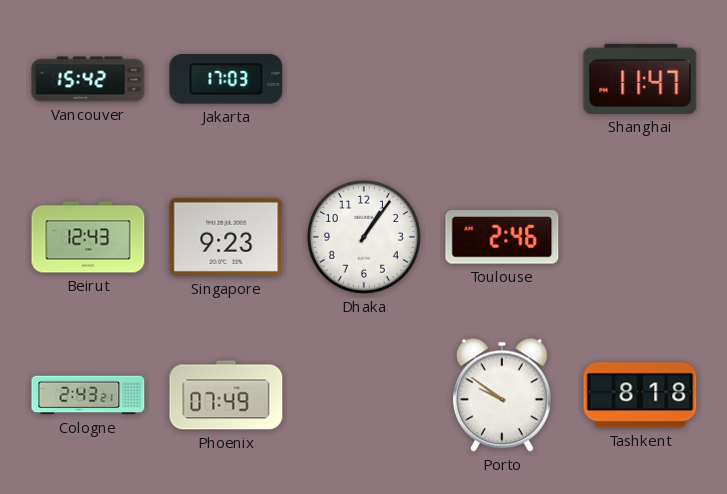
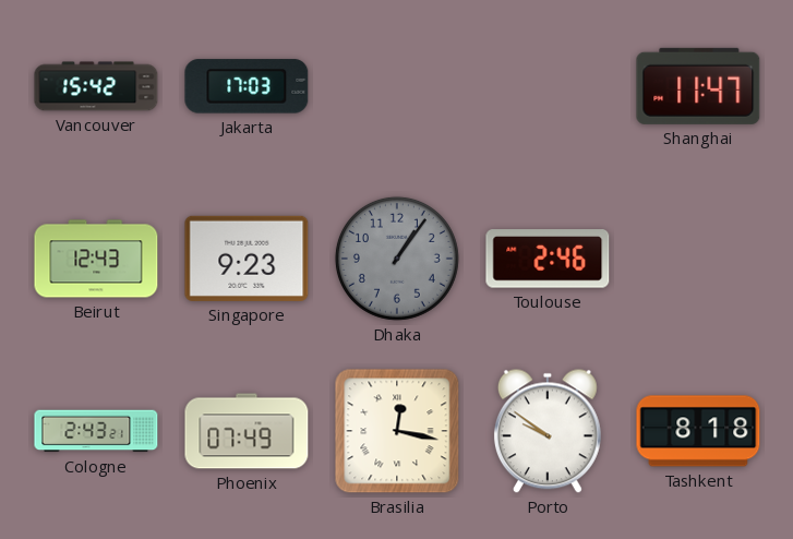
Dhaka dial: white -> grey
Brasilia: none -> 12:17
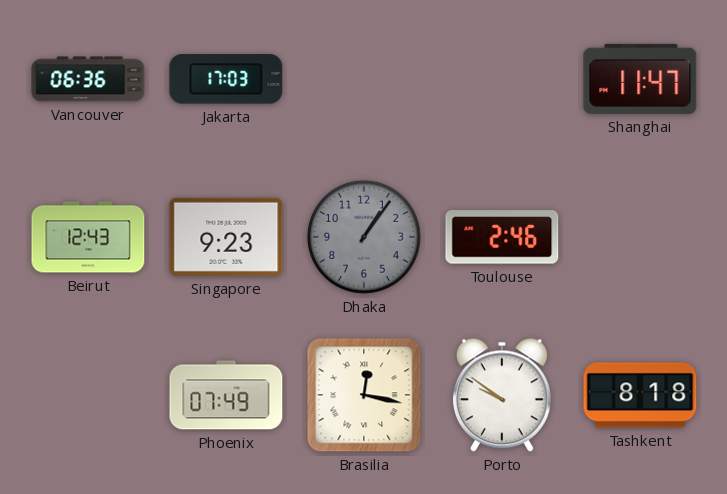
Vancouver: 15:42 -> 06:36
Cologne: 2:43 -> none
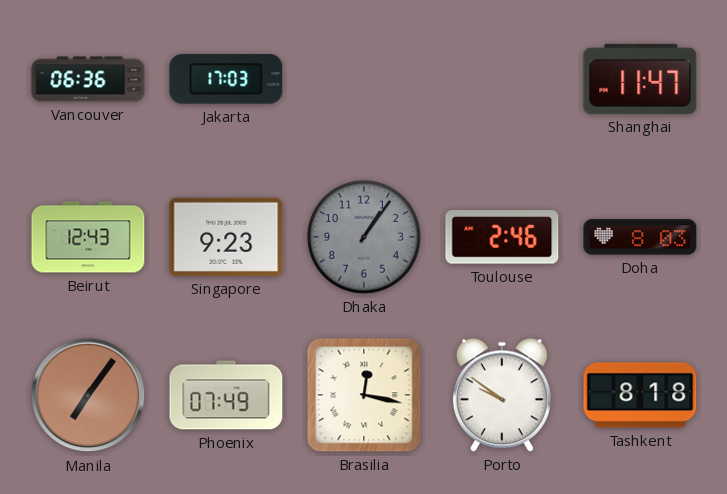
Doha: none -> 8:03
Manila: none -> 7:06
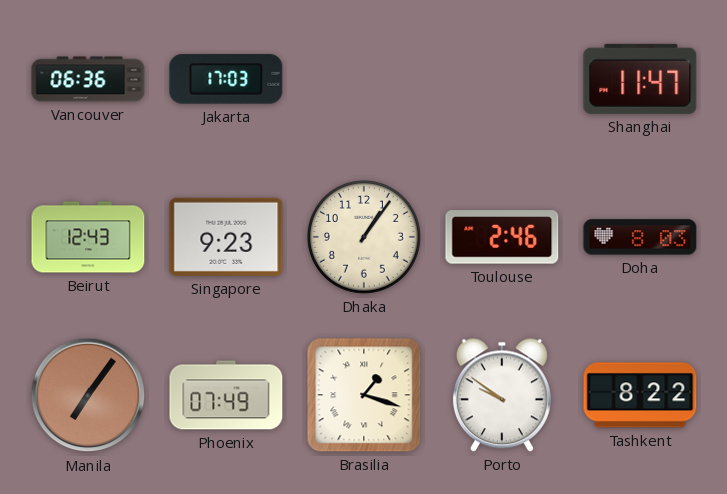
Dhaka dial: grey -> cream
Brasilia: 12:17 -> 1:18
Tashkent: 8:18 -> 8:22
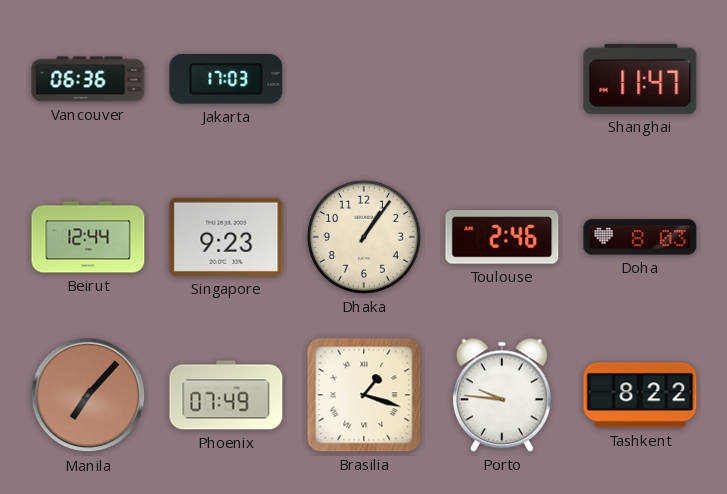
Beirut: 12:43 -> 12:44
Manila: 7:06 -> 7:07
Porto: 9:51 -> 9:46
